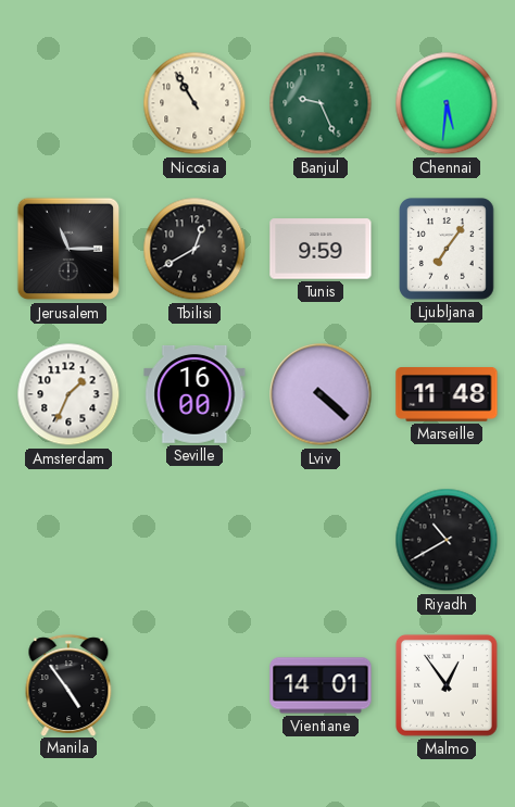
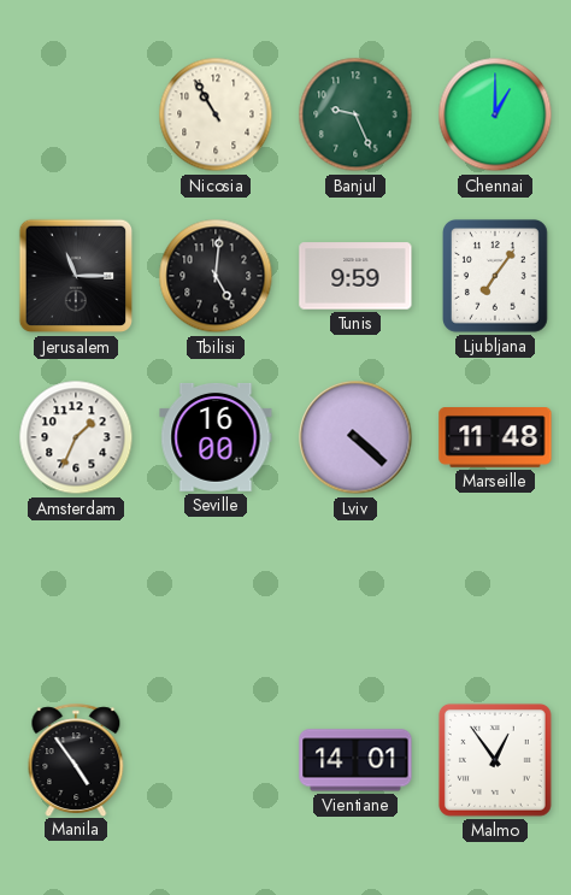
Chennai: 5:31 -> 1:00
Tbilisi: 12:40 -> 5:01
Riyadh: 10:40 -> none
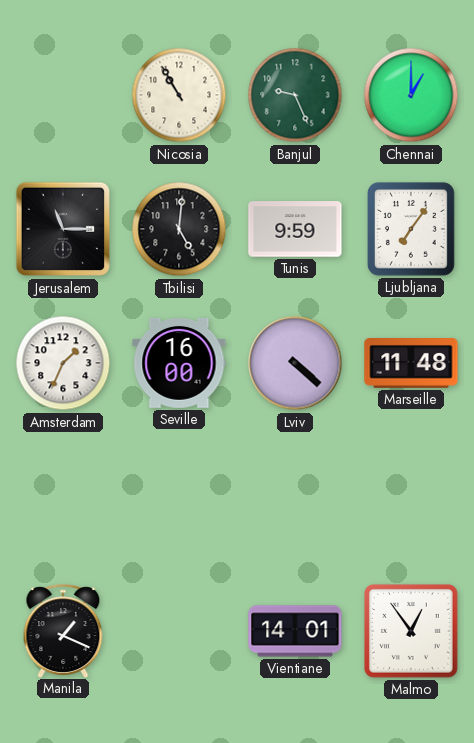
Manila: 4:54 -> 1:19
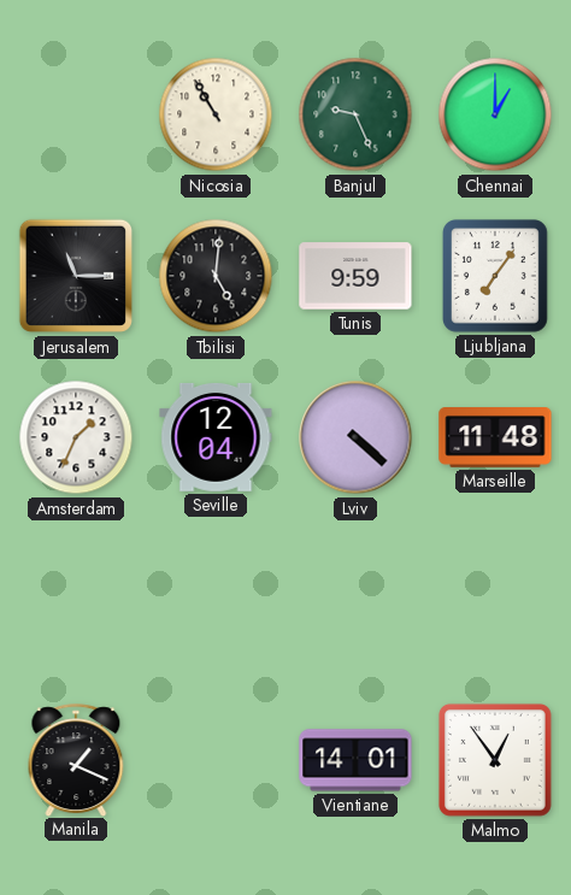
Seville: 16:00 -> 12:04
